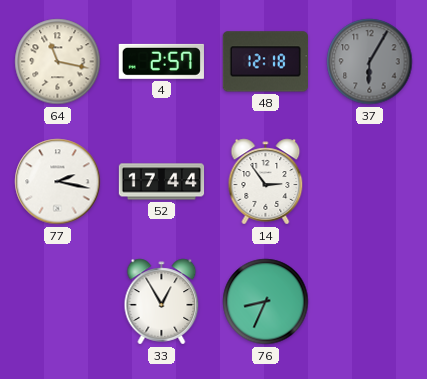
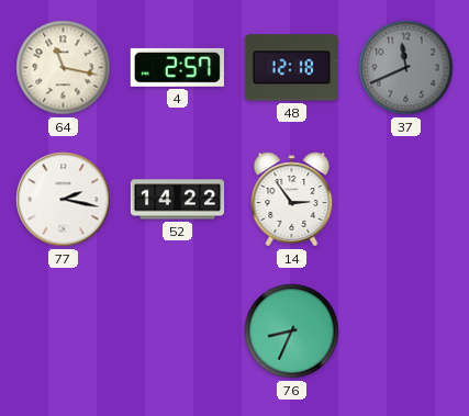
37: 6:05 -> 11:41
52: 17:44 -> 14:22
33: 12:55 -> none
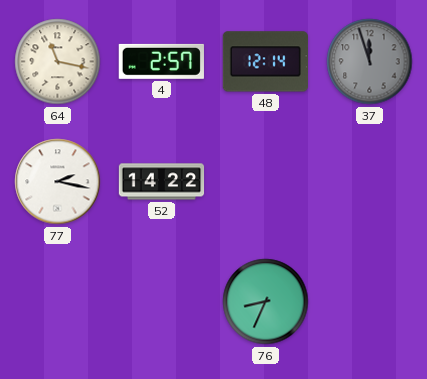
48: 12:18 -> 12:14
37: 11:41 -> 11:57
14: 2:54 -> none
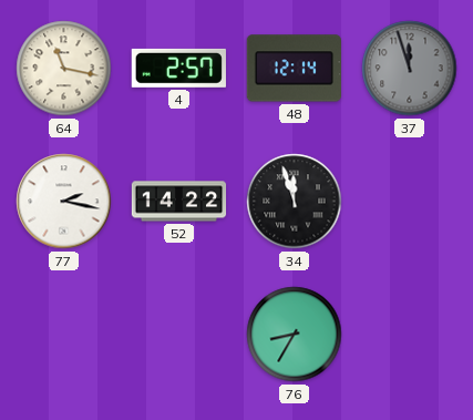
34: none -> 11:57
76: 8:34 -> 8:35
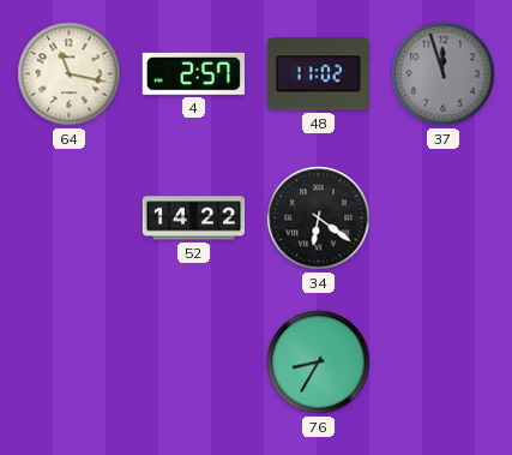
48: 12:14 -> 11:02
77: 2:17 -> none
34: 11:57 -> 6:21
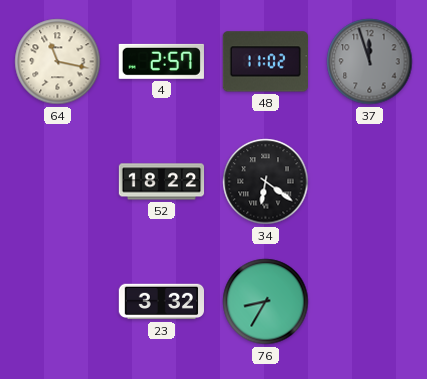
52: 14:22 -> 18:22
23: none -> 3:32
